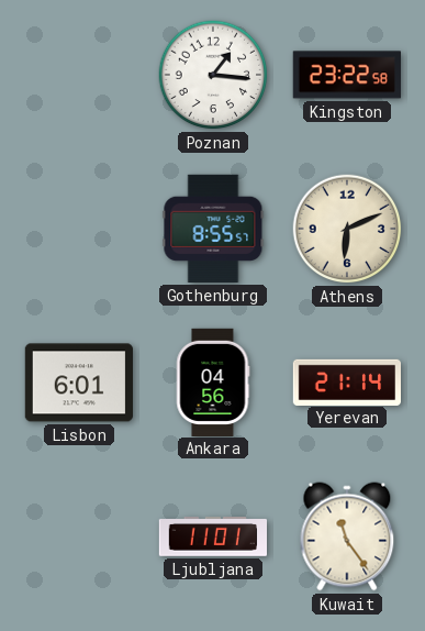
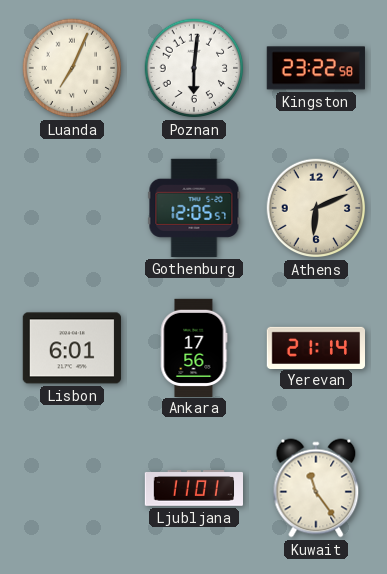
Luanda: none -> 7:04
Poznan: 1:16 -> 6:01
Gothenburg: 8:55 -> 12:05
Ankara: 04:56 -> 17:56
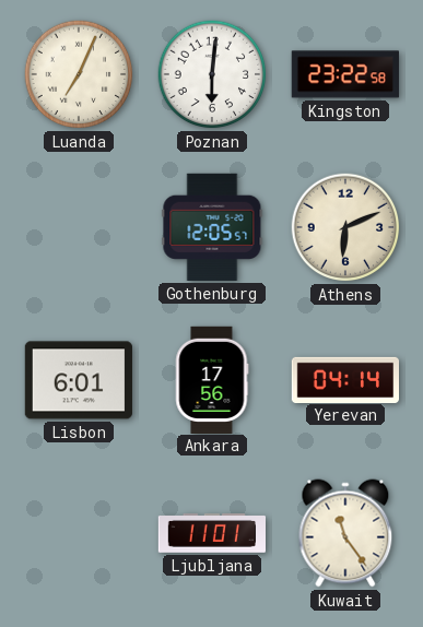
Yerevan: 21:14 -> 04:14
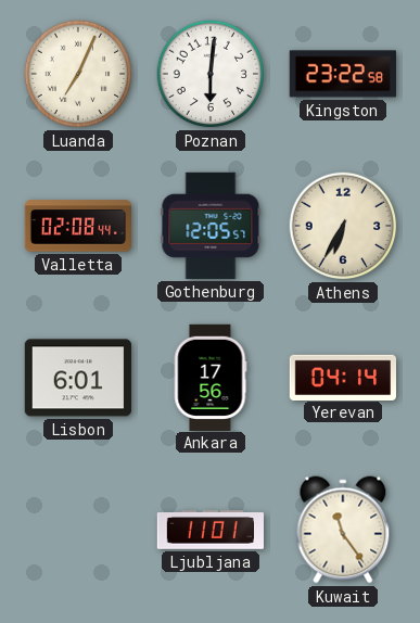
Valletta: none -> 02:08
Athens: 6:11 -> 6:35
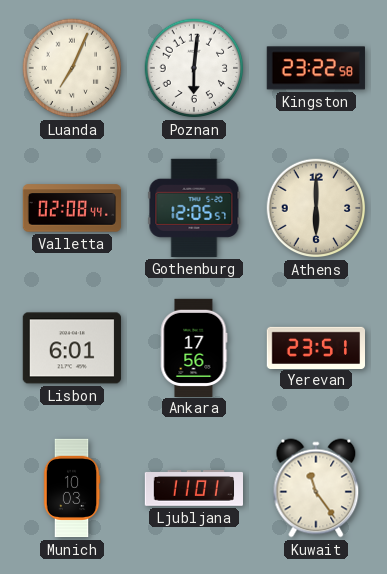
Athens: 6:35 -> 6:00
Yerevan: 04:14 -> 23:51
Munich: none -> 10:03
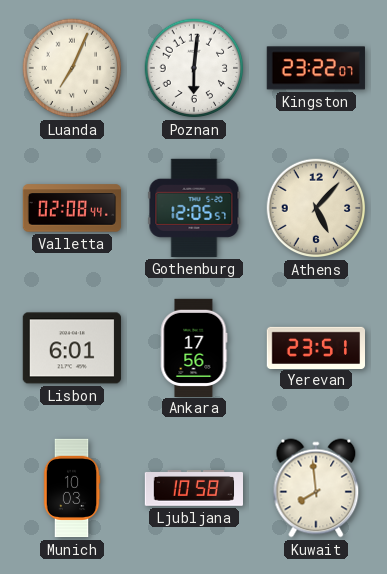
Kingston: 23:22:58 -> 23:22:07
Athens: 6:00 -> 5:07
Ljubljana: 11:01 -> 10:58
Kuwait: 11:24 -> 7:59
